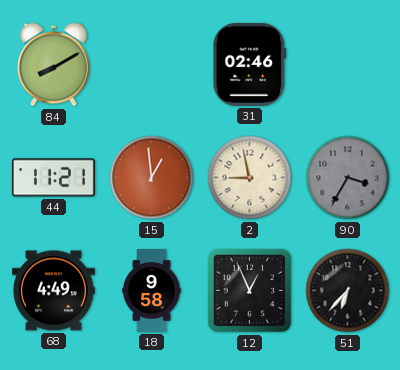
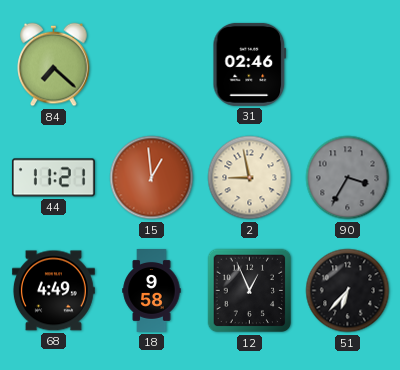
84: 8:10 -> 7:22
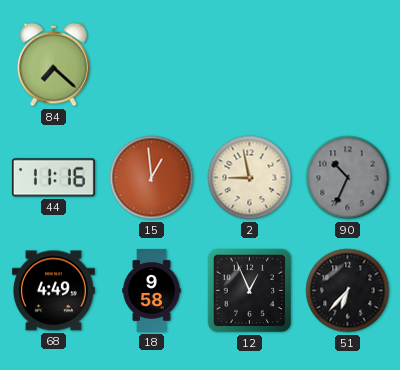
31: 02:46 -> none
44: 11:21 -> 11:16
90: 3:35 -> 10:34
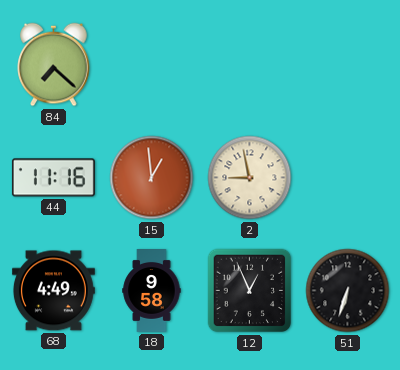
90: 10:34 -> none
51: 6:37 -> 6:33
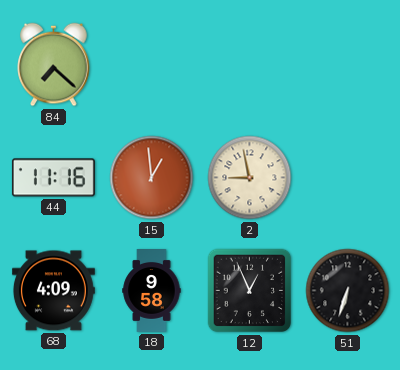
68: 4:49 -> 4:09
